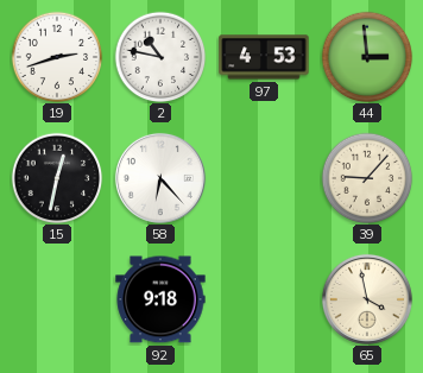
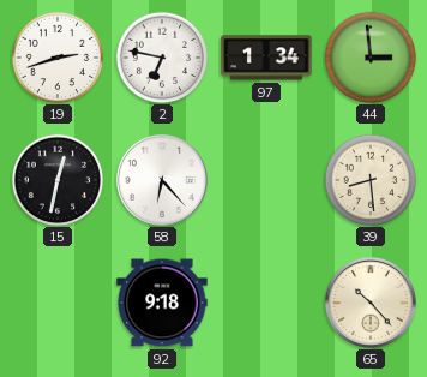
2: 10:47 -> 6:47
97: 4:53 -> 1:34
39: 9:07 -> 8:29
65: 3:58 -> 10:23
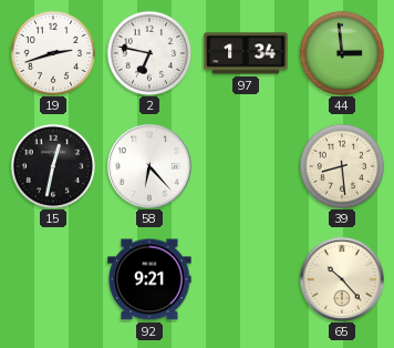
92: 9:18 -> 9:21
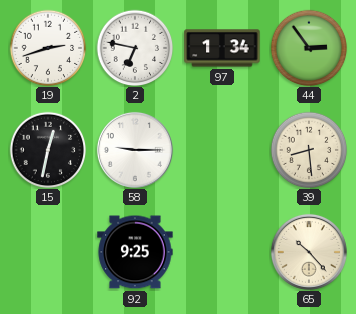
44: 2:59 -> 2:54
58: 6:23 -> 9:15
92: 9:21 -> 9:25
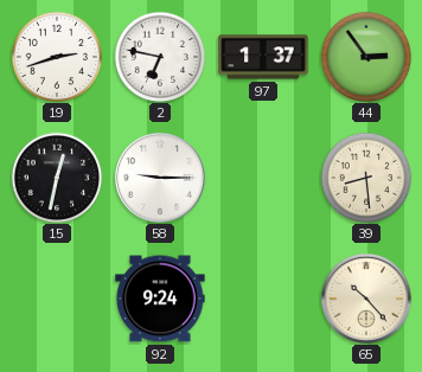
97: 1:34 -> 1:37
92: 9:25 -> 9:24
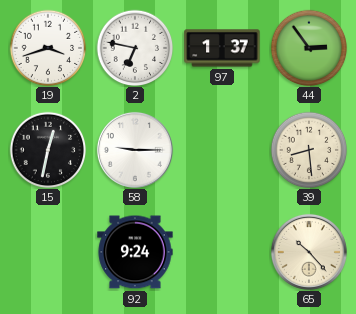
19: 2:42 -> 3:42
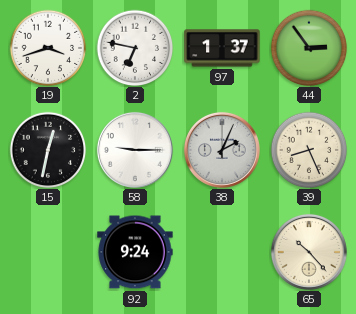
38: none -> 2:04
39: 8:29 -> 8:26
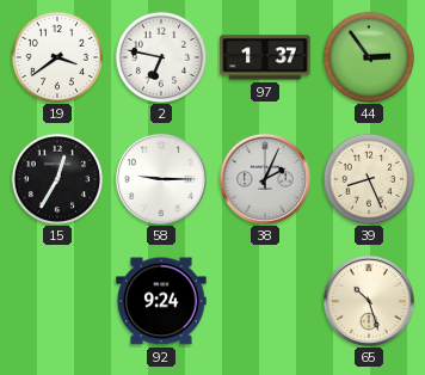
19: 3:42 -> 3:39
15: 12:32 -> 12:35
65: 10:23 -> 10:27
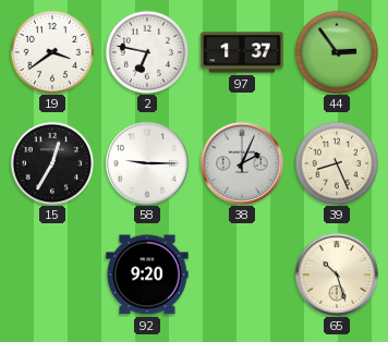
92: 9:24 -> 9:20
